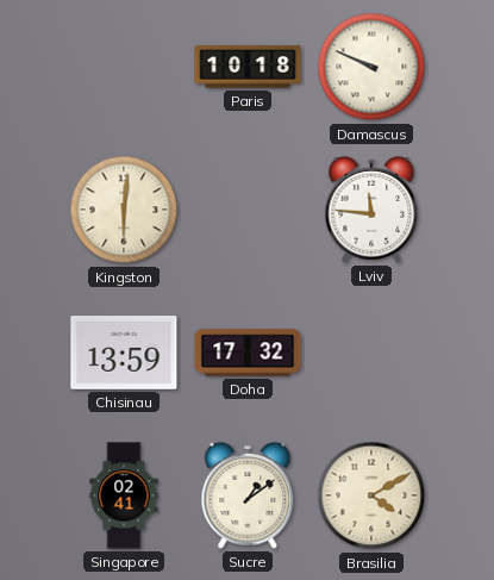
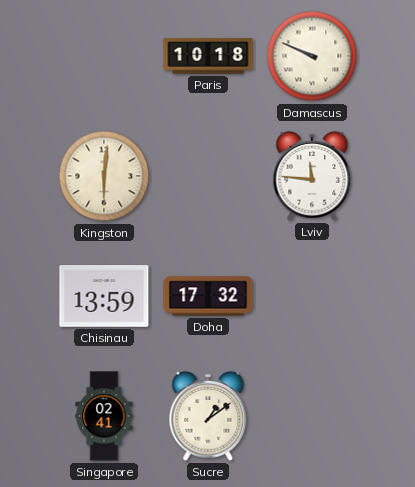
Brasilia: 4:10 -> none
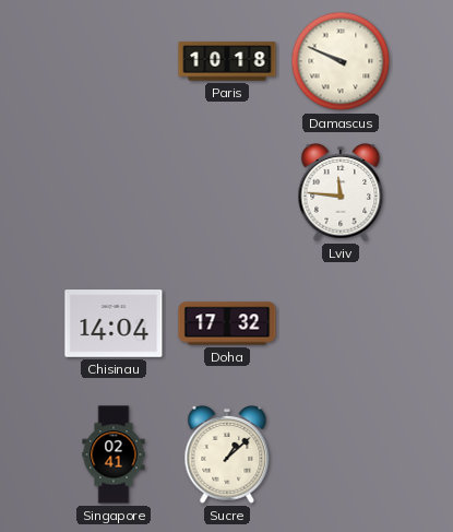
Kingston: 6:01 -> none
Chisinau: 13:59 -> 14:04
Sucre: 1:09 -> 1:08
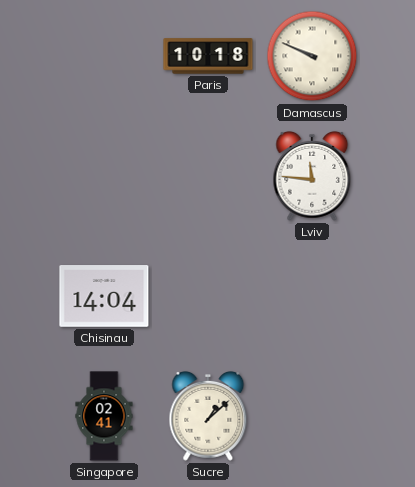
Doha: 17:32 -> none
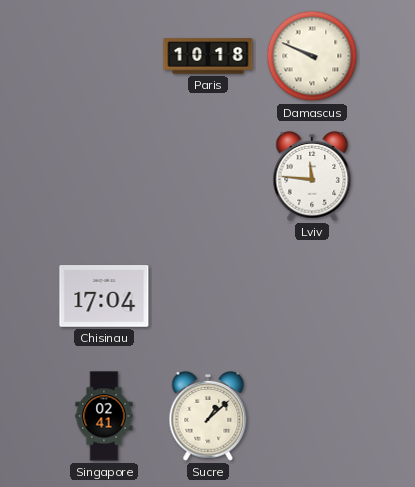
Chisinau: 14:04 -> 17:04
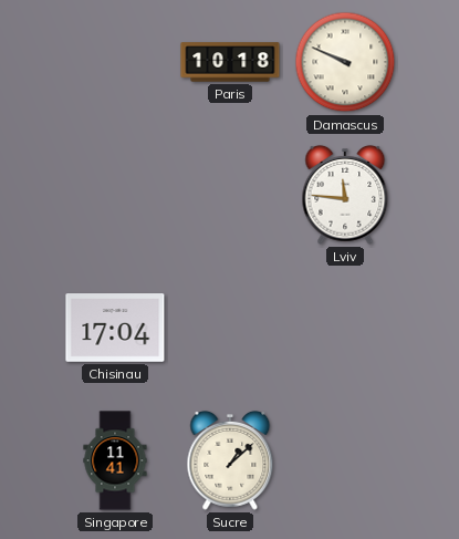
Singapore: 02:41 -> 11:41
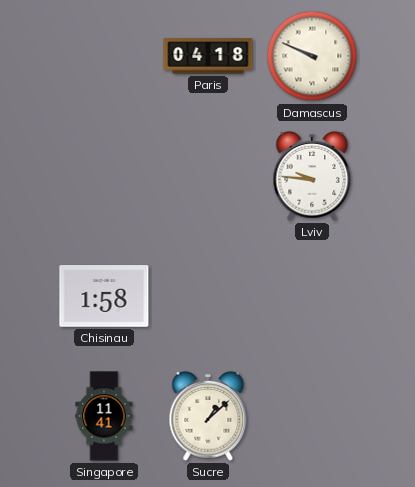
Paris: 10:18 -> 04:18
Lviv: 11:46 -> 9:46
Chisinau: 17:04 -> 1:58
